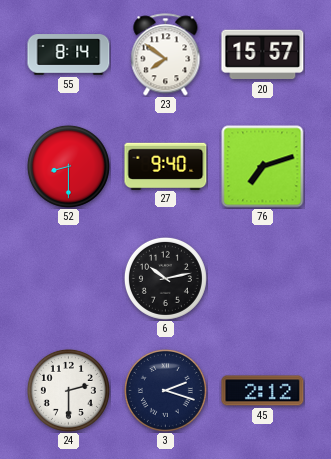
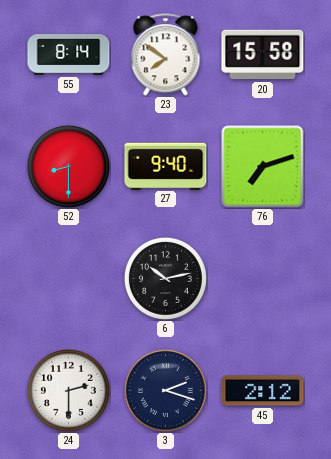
20: 15:57 -> 15:58
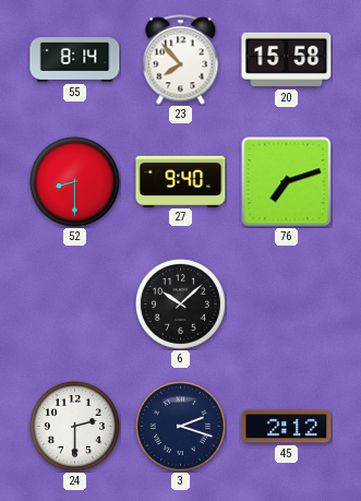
23: 7:51 -> 7:53
6: 10:13 -> 10:08
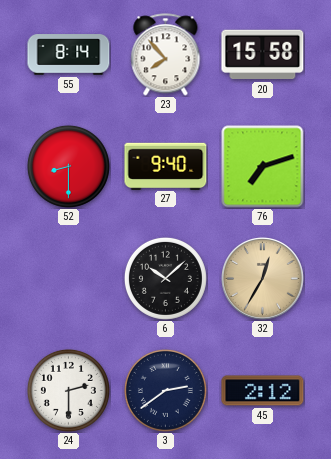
32: none -> 12:35
3: 2:18 -> 2:39
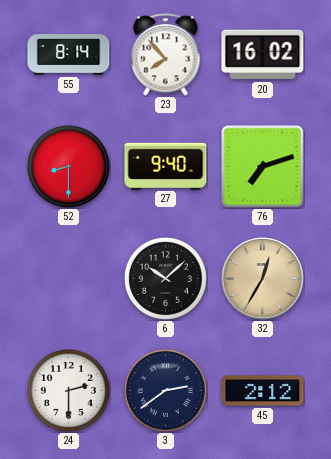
20: 15:58 -> 16:02
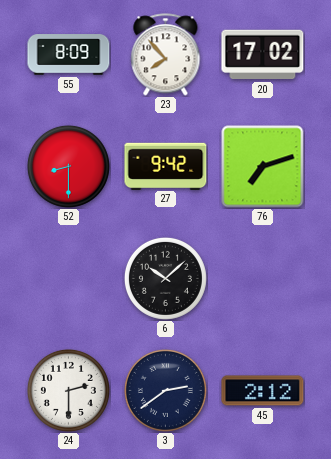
55: 8:14 -> 8:09
20: 16:02 -> 17:02
27: 9:40 -> 9:42
32: 12:35 -> none
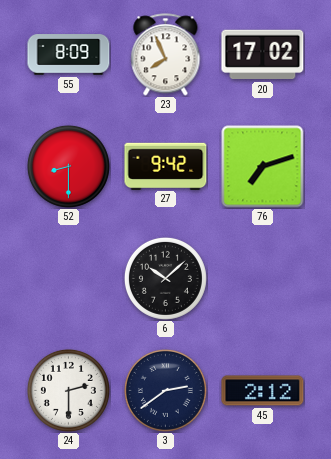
23: 7:53 -> 7:56
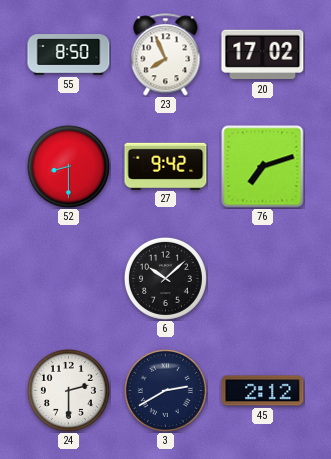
55: 8:09 -> 8:50
3: 2:39 -> 2:40
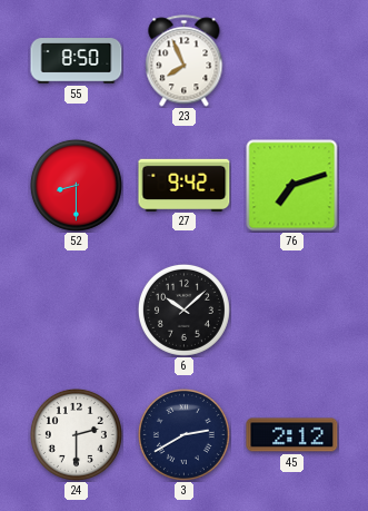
20: 17:02 -> none
